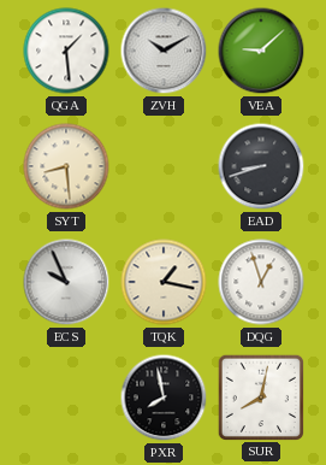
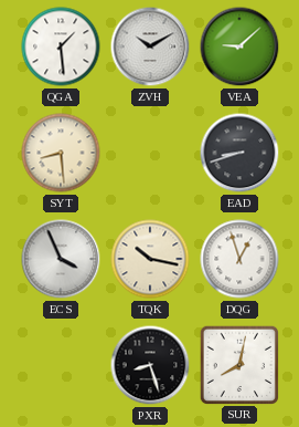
ECS: 9:56 -> 3:56
TQK: 1:17 -> 10:17
PXR: 7:58 -> 8:27
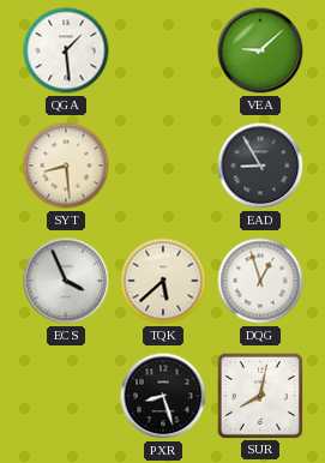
ZVH: 10:10 -> none
EAD: 8:42 -> 8:55
TQK: 10:17 -> 5:38
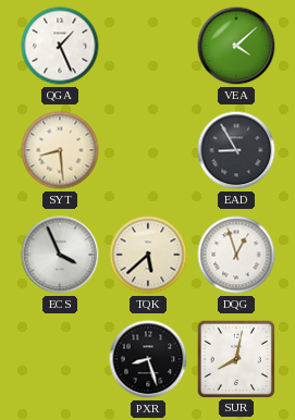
QGA: 1:29 -> 1:26
VEA: 9:08 -> 4:08
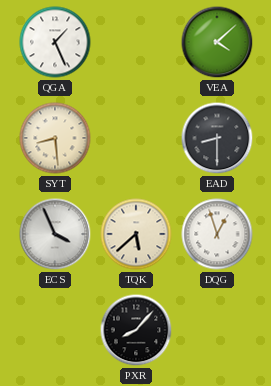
EAD: 8:55 -> 8:30
PXR: 8:27 -> 8:07
SUR: 8:02 -> none
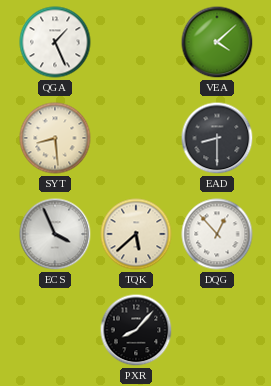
DQG: 12:57 -> 12:53
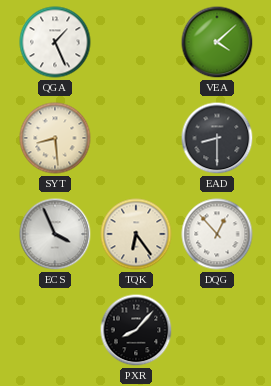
TQK: 5:38 -> 6:24
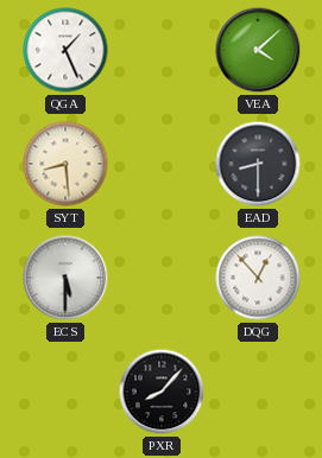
ECS: 3:56 -> 5:30
TQK: 6:24 -> none
